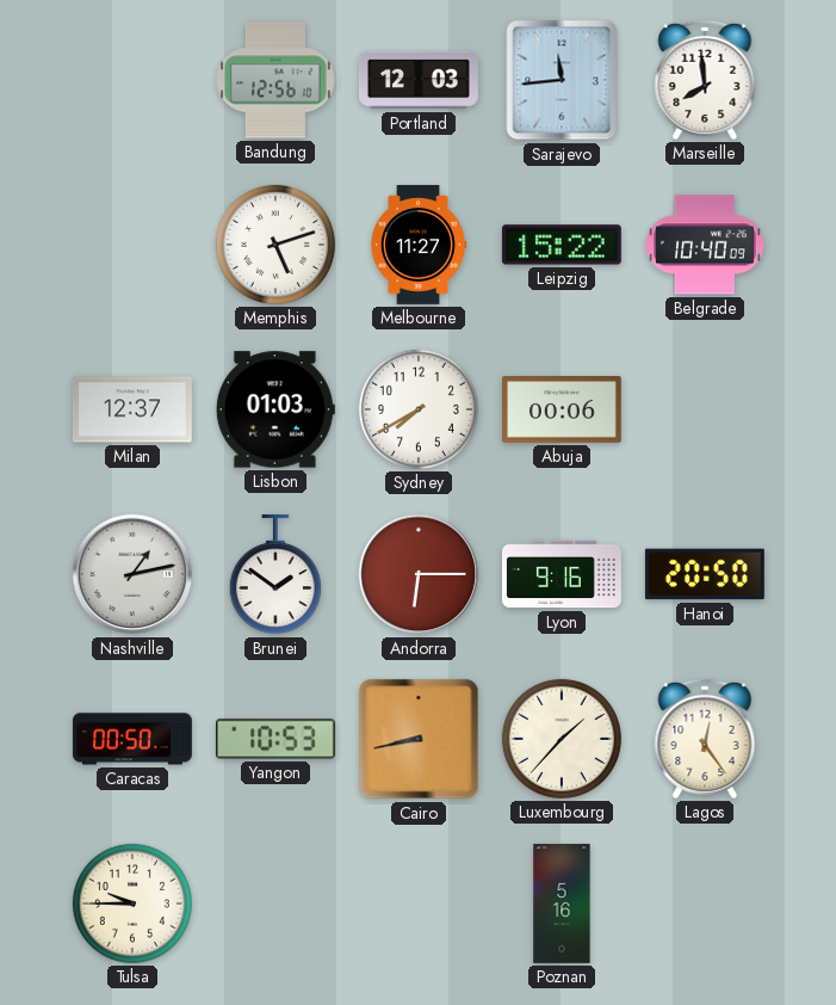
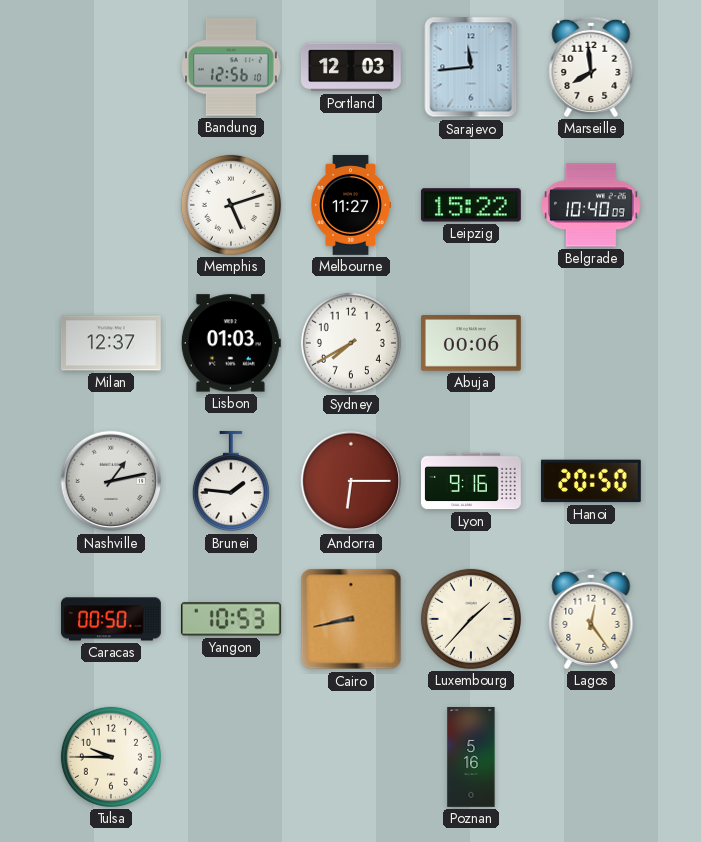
Brunei: 1:51 -> 1:46
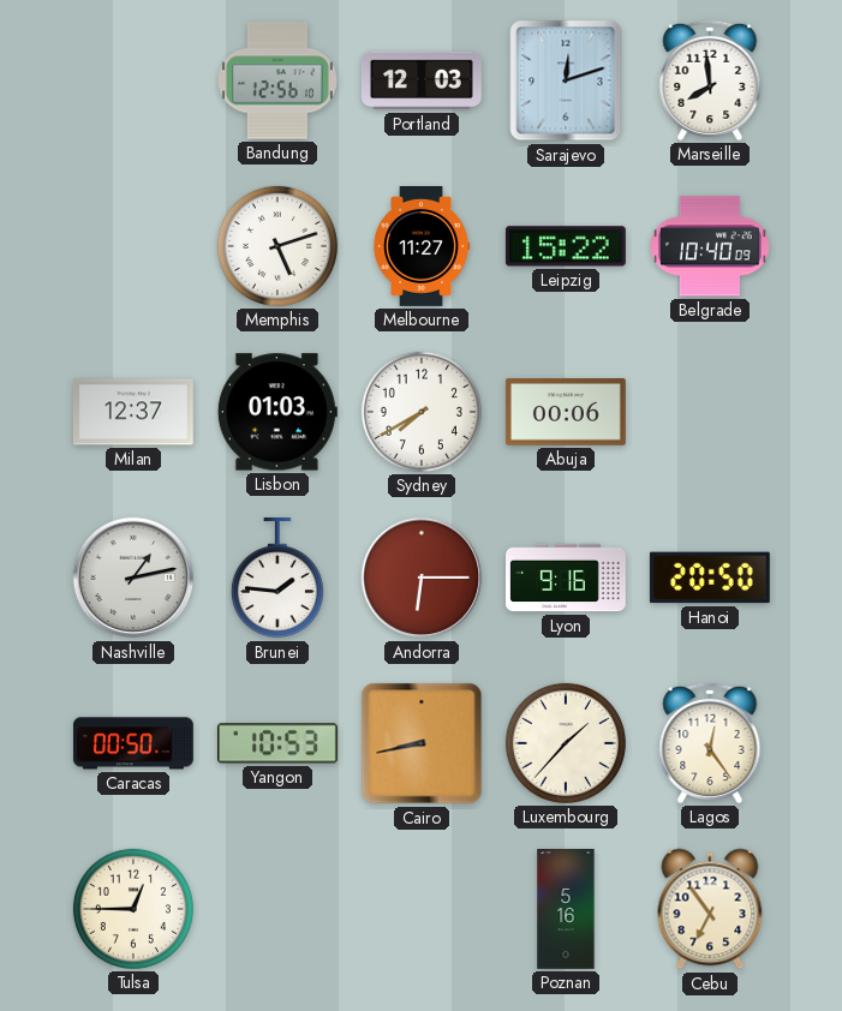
Sarajevo: 11:44 -> 12:12
Tulsa: 9:45 -> 12:45
Cebu: none -> 6:54
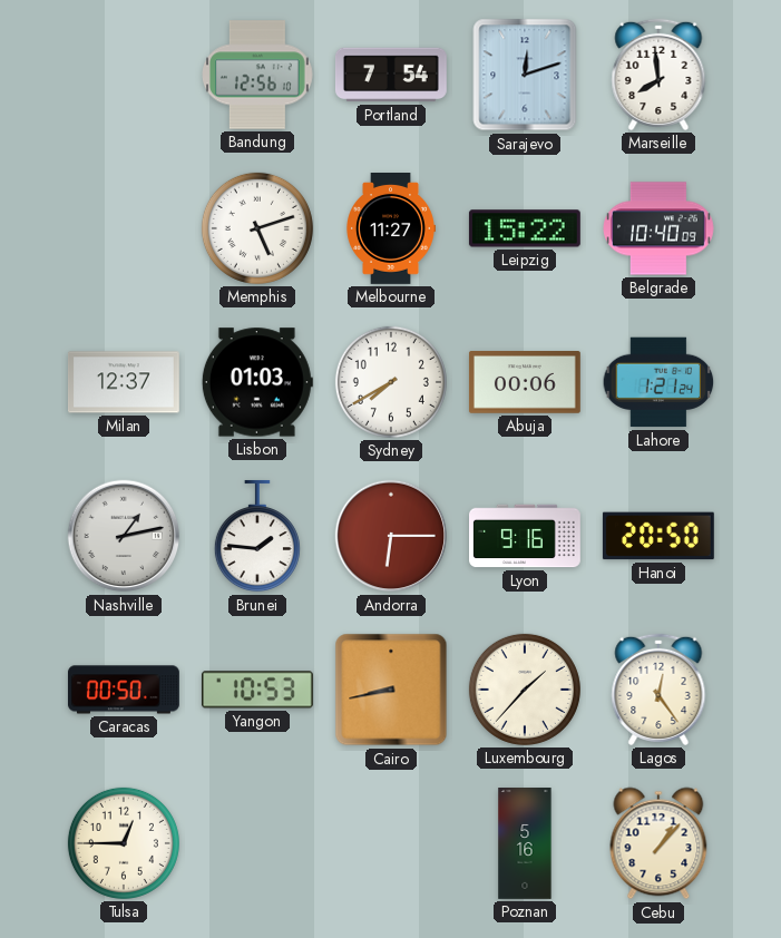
Portland: 12:03 -> 7:54
Lahore: none -> 1:21
Cebu: 6:54 -> 1:07
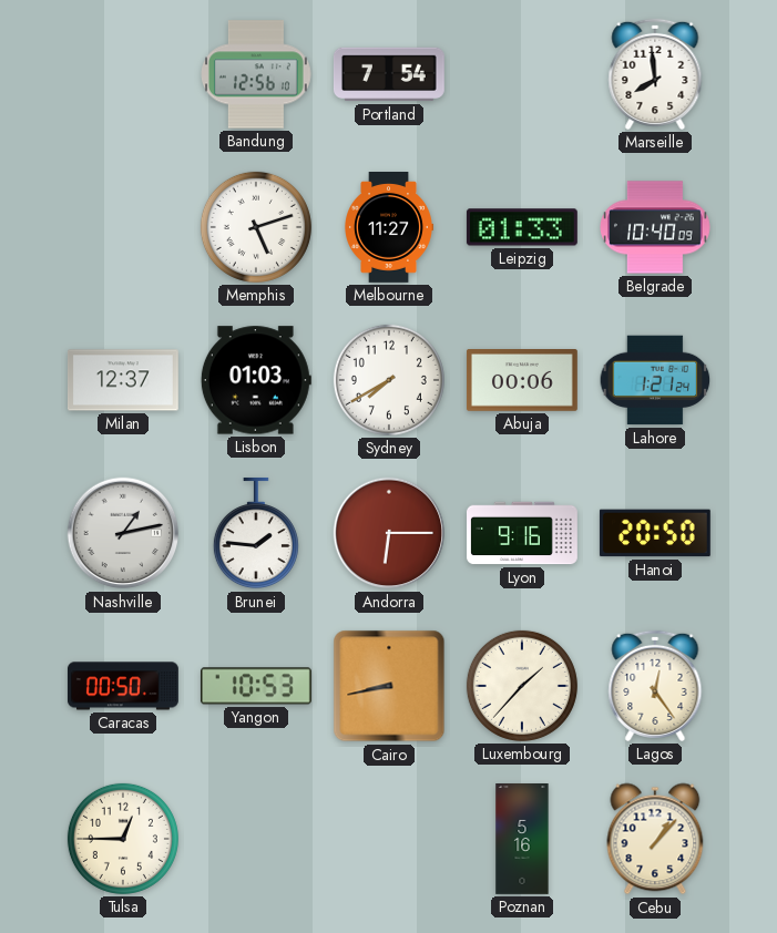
Sarajevo: 12:12 -> none
Leipzig: 15:22 -> 01:33
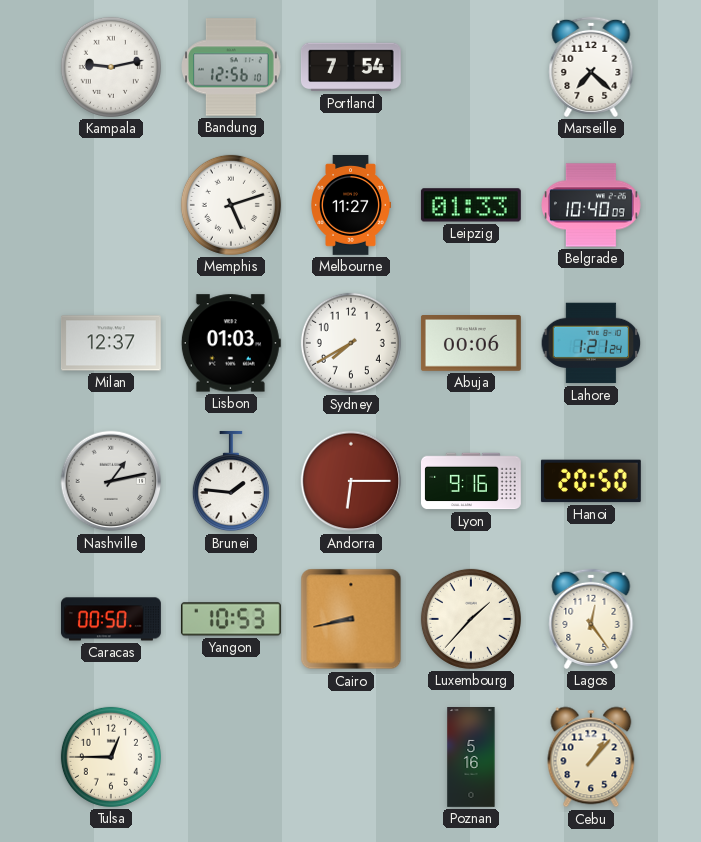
Kampala: none -> 9:13
Marseille: 7:59 -> 7:22
